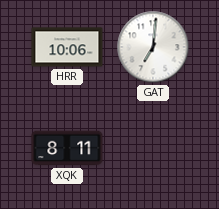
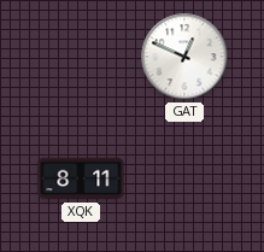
HRR: 10:06 -> none
GAT: 7:01 -> 12:49
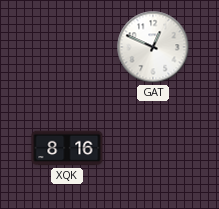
XQK: 8:11 -> 8:16
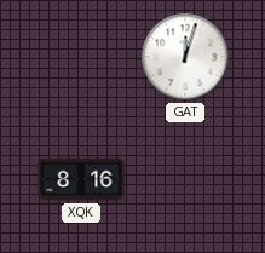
GAT: 12:49 -> 12:03
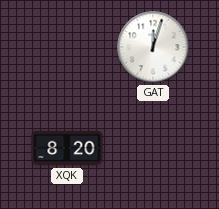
XQK: 8:16 -> 8:20
